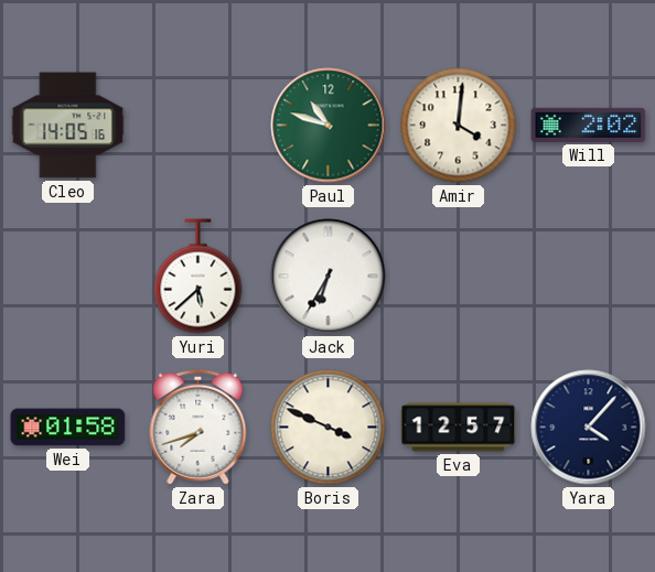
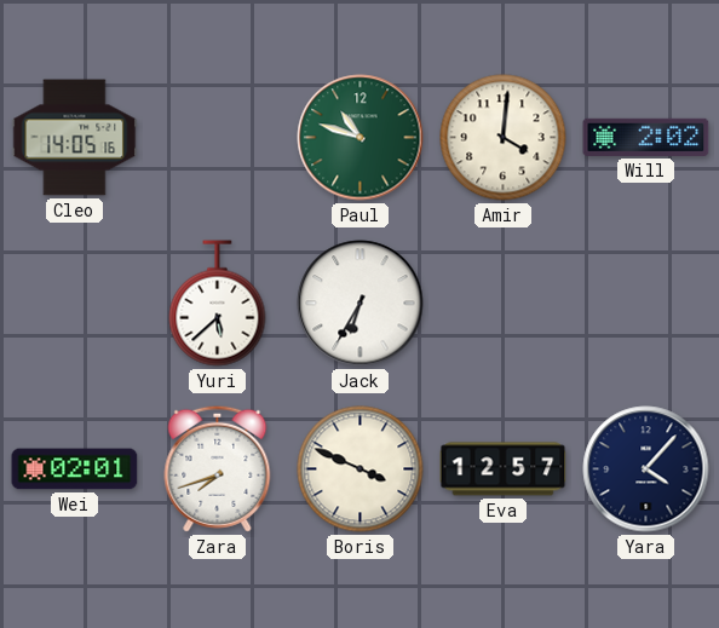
Wei: 01:58 -> 02:01
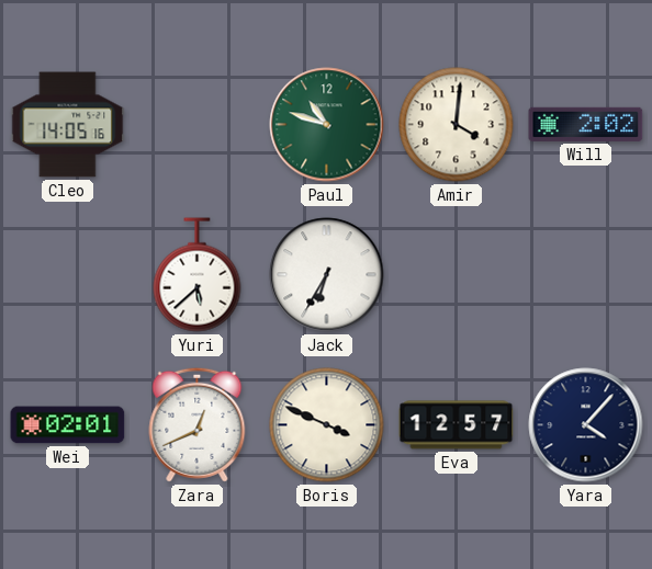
Zara: 7:42 -> 12:41
